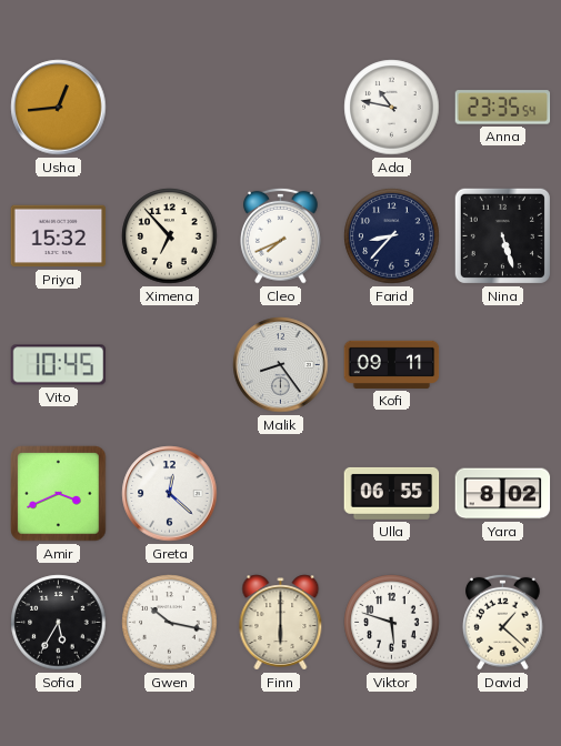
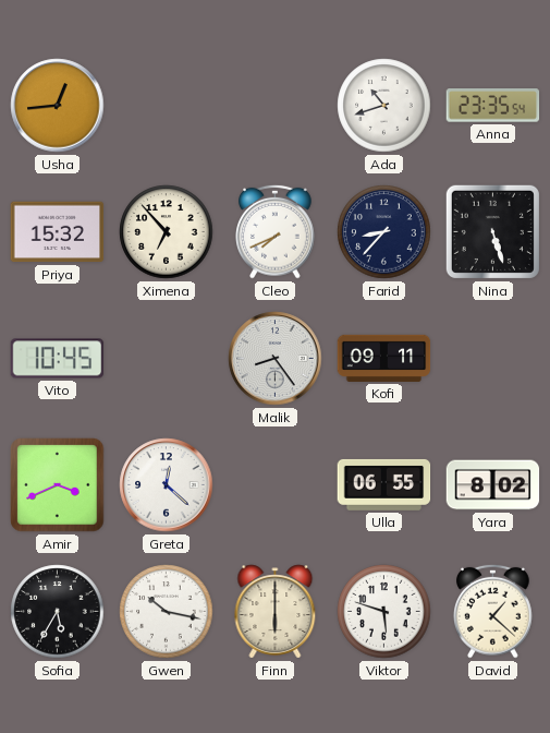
Ada: 10:47 -> 10:42
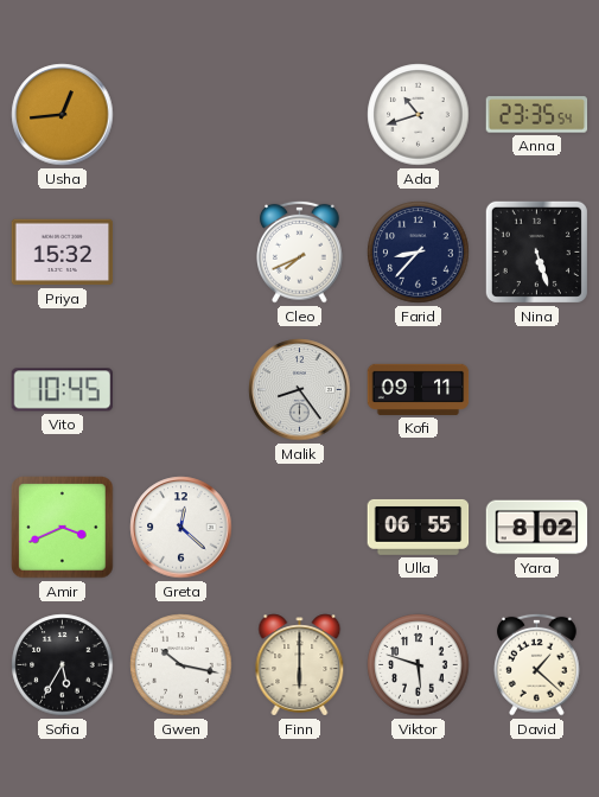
Ximena: 6:53 -> none
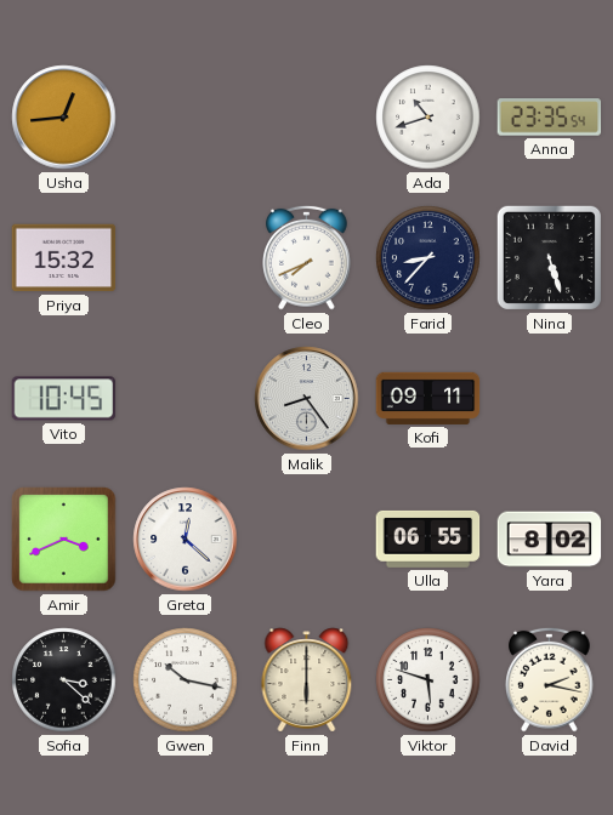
Sofia: 5:35 -> 3:22
David: 1:22 -> 2:17
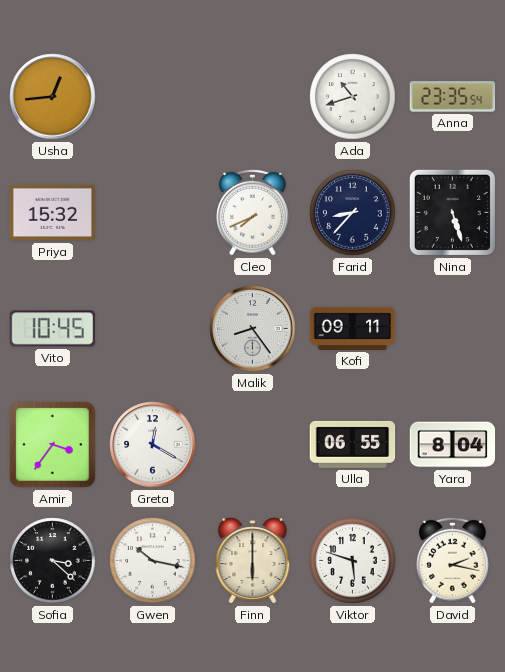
Amir: 3:41 -> 3:36
Greta: 12:22 -> 12:20
Yara: 8:02 -> 8:04
